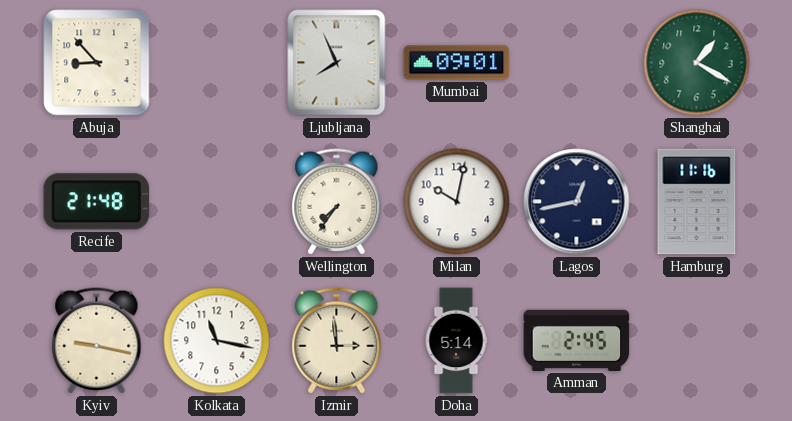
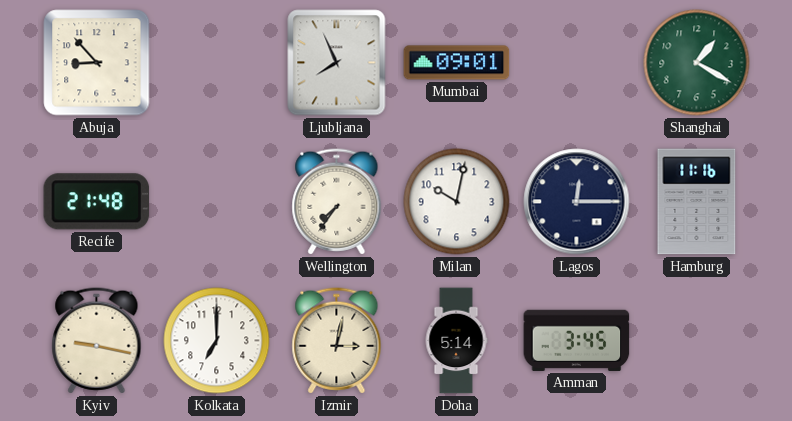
Lagos: 12:43 -> 12:15
Kolkata: 11:17 -> 7:00
Izmir: 2:59 -> 3:02
Amman: 2:45 -> 3:45
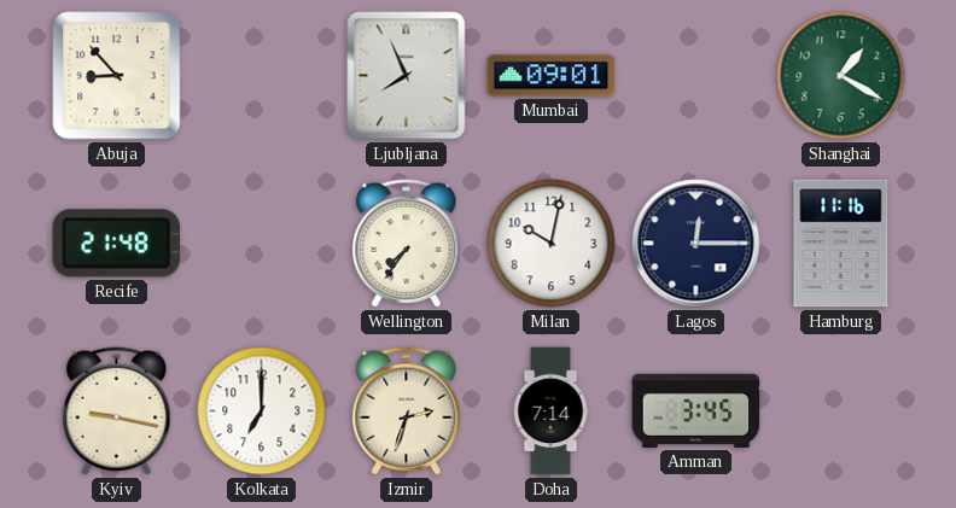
Izmir: 3:02 -> 2:33
Doha: 5:14 -> 7:14
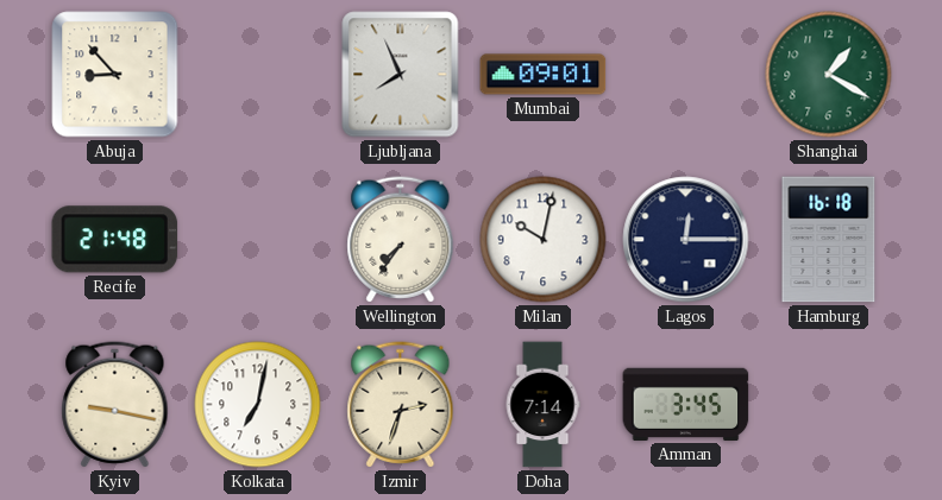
Hamburg: 11:16 -> 16:18
Kolkata: 7:00 -> 7:02
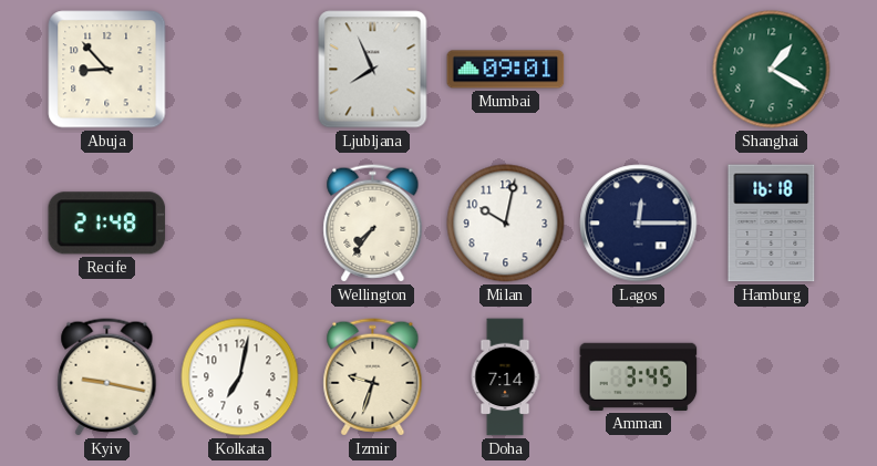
Izmir: 2:33 -> 9:33
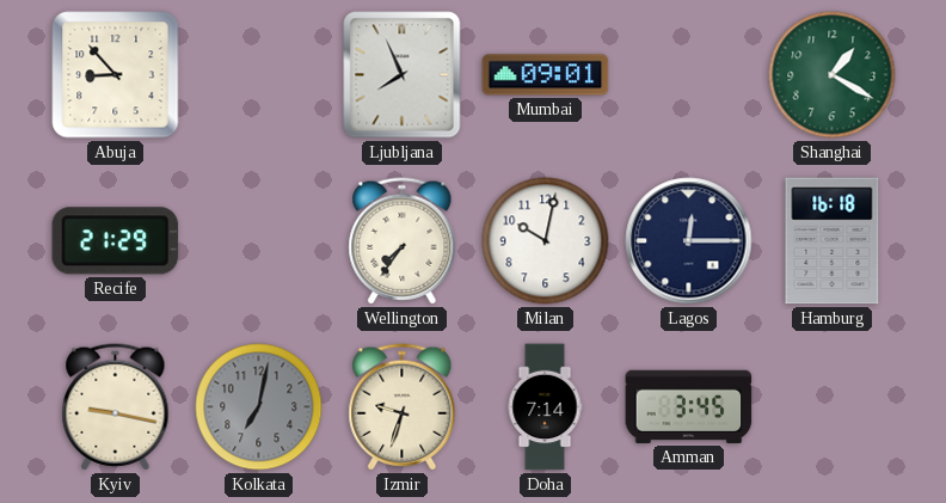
Recife: 21:48 -> 21:29
Kolkata dial: white -> grey
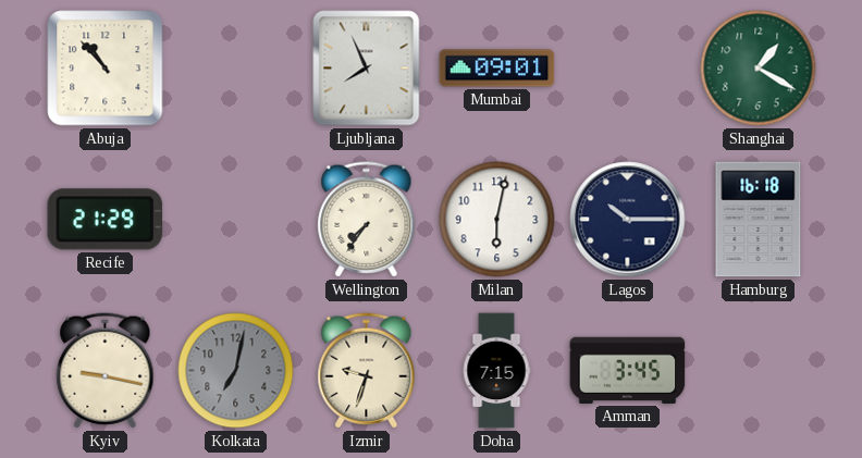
Abuja: 8:53 -> 10:53
Milan: 10:02 -> 6:02
Lagos: 12:15 -> 10:15
Doha: 7:14 -> 7:15
